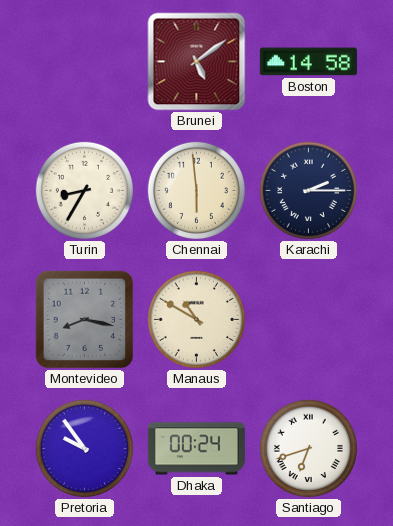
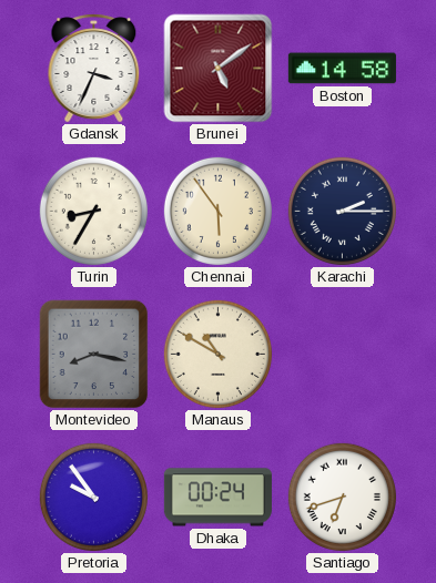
Gdansk: none -> 3:34
Chennai: 5:59 -> 5:54
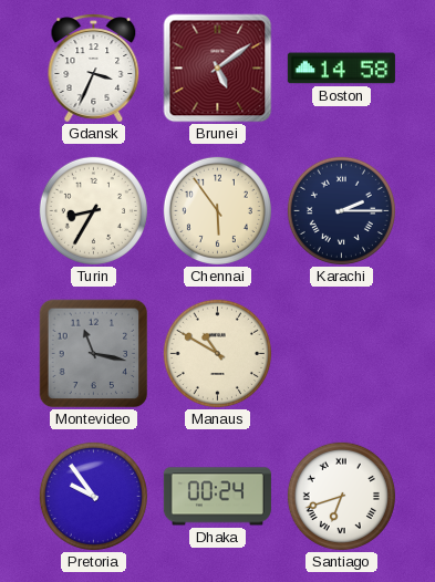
Montevideo: 8:17 -> 11:17
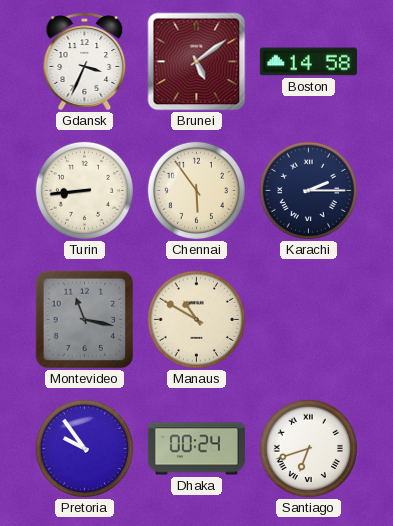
Turin: 8:35 -> 8:44
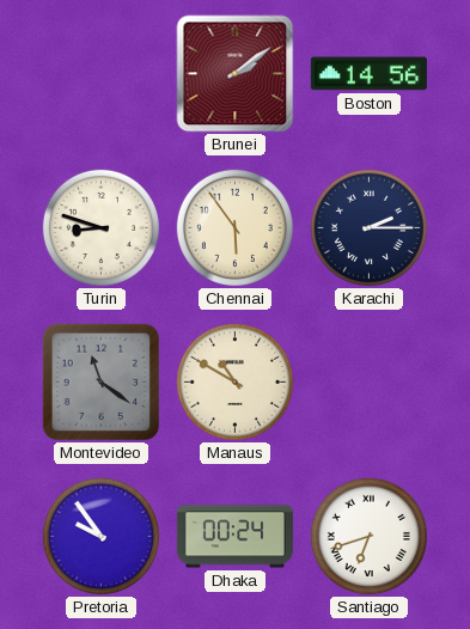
Gdansk: 3:34 -> none
Brunei: 5:09 -> 2:09
Boston: 14:58 -> 14:56
Turin: 8:44 -> 8:48
Montevideo: 11:17 -> 11:21
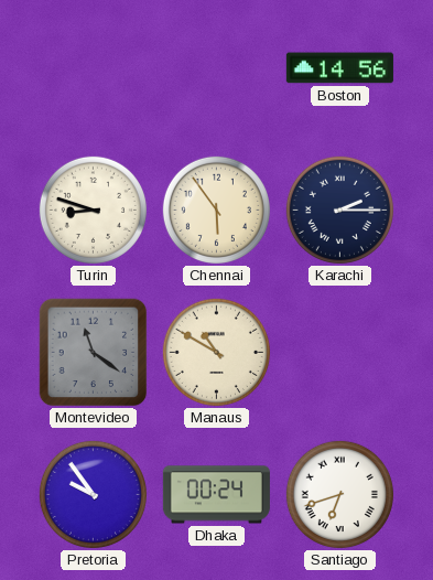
Brunei: 2:09 -> none
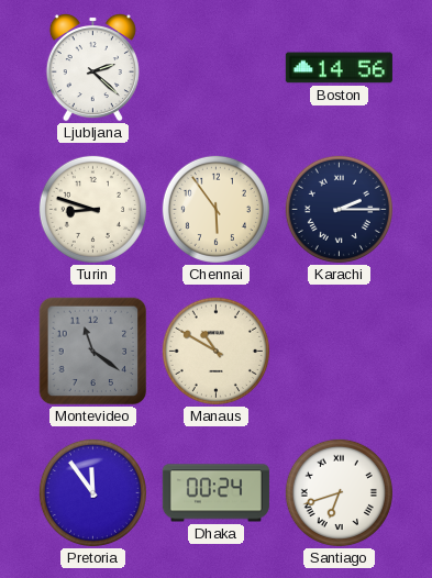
Ljubljana: none -> 2:22
Pretoria: 9:54 -> 11:54
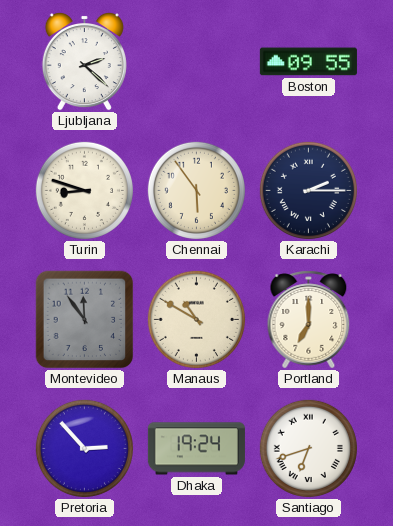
Boston: 14:56 -> 09:55
Montevideo: 11:21 -> 11:54
Portland: none -> 7:00
Pretoria: 11:54 -> 2:53
Dhaka: 00:24 -> 19:24
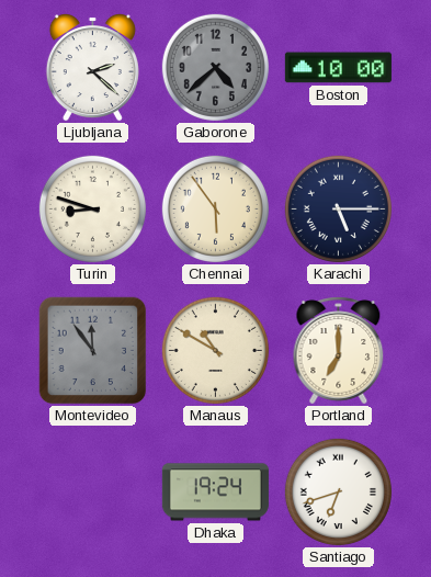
Gaborone: none -> 4:38
Boston: 09:55 -> 10:00
Karachi: 2:15 -> 5:15
Pretoria: 2:53 -> none
